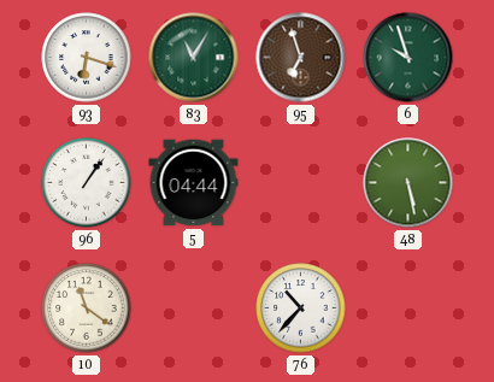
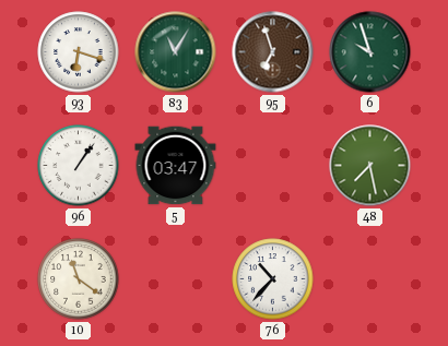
5: 04:44 -> 03:47
48: 5:28 -> 7:28
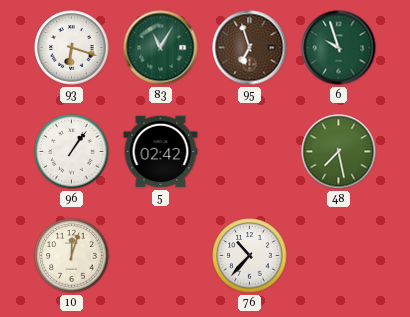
5: 03:47 -> 02:42
10: 11:21 -> 12:03
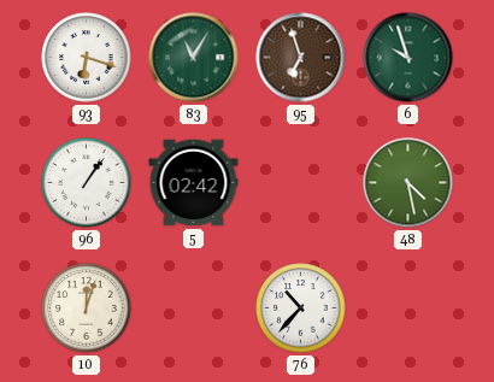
48: 7:28 -> 4:28
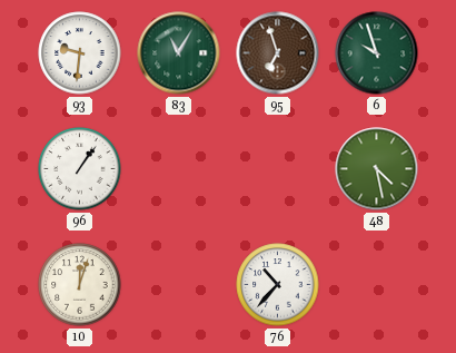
93: 6:18 -> 9:31
5: 02:42 -> none
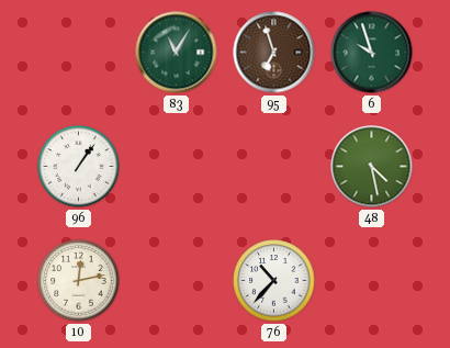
93: 9:31 -> none
10: 12:03 -> 12:13
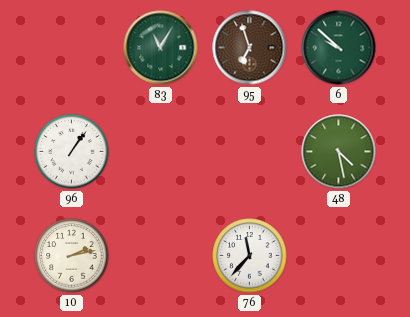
6: 9:57 -> 9:52
10: 12:13 -> 2:13
76: 10:37 -> 11:37
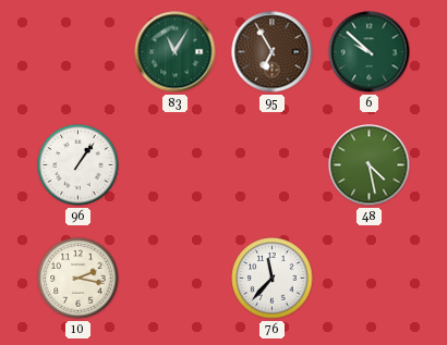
95: 6:57 -> 6:55
10: 2:13 -> 2:17
